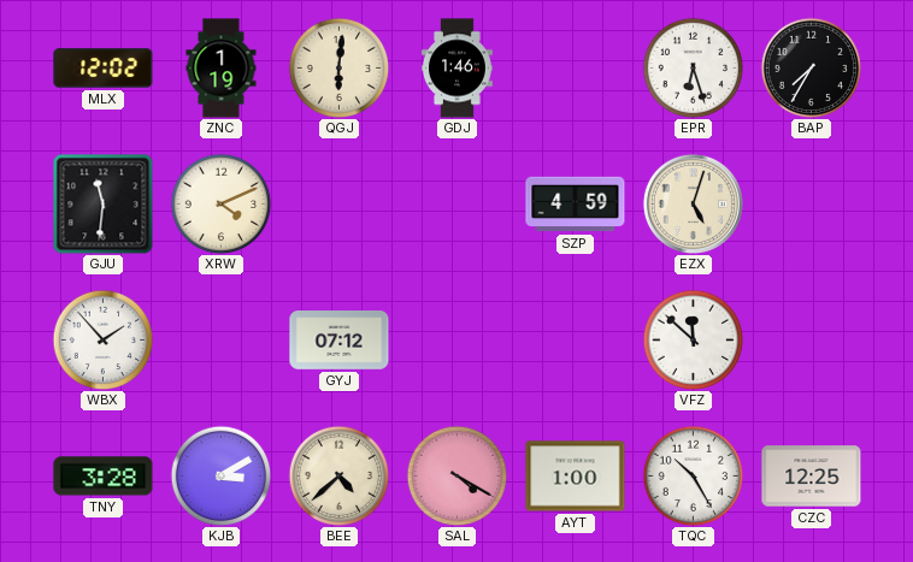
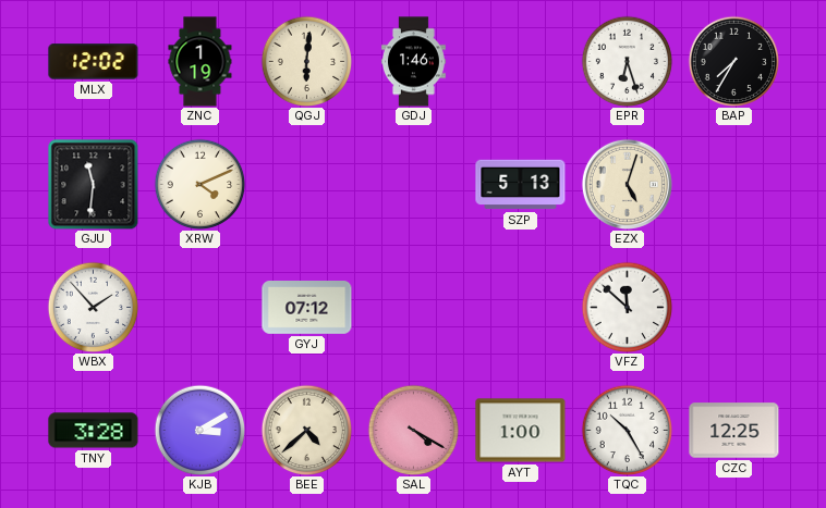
SZP: 4:59 -> 5:13
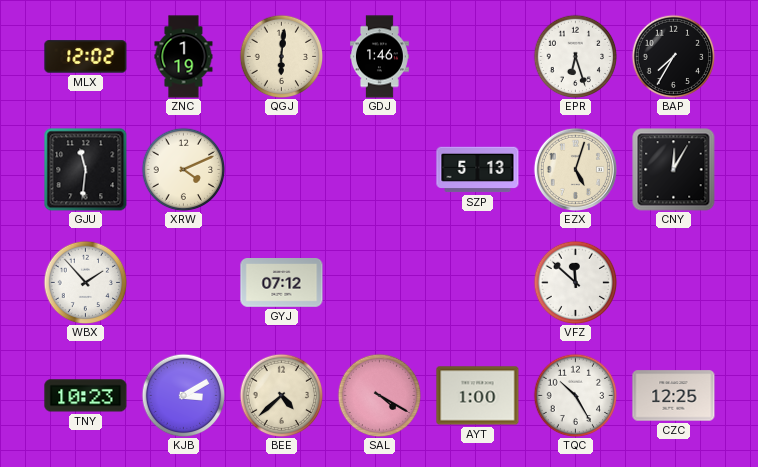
CNY: none -> 12:05
TNY: 3:28 -> 10:23
